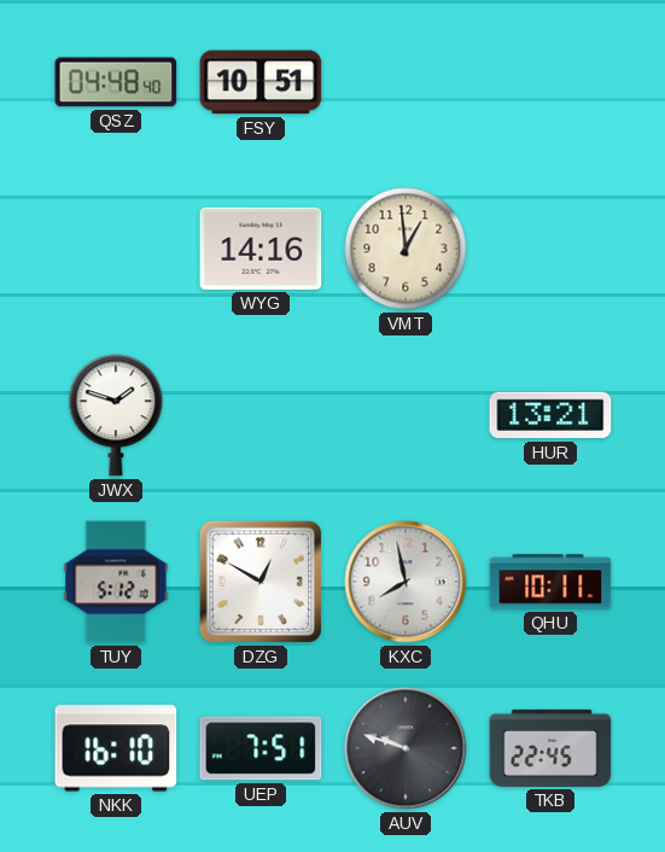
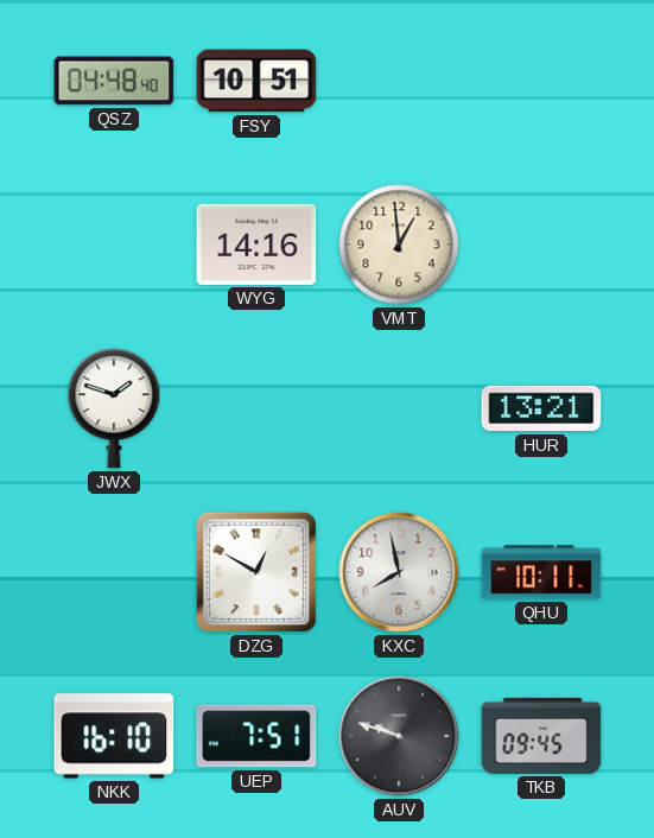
TUY: 5:12 -> none
TKB: 22:45 -> 09:45
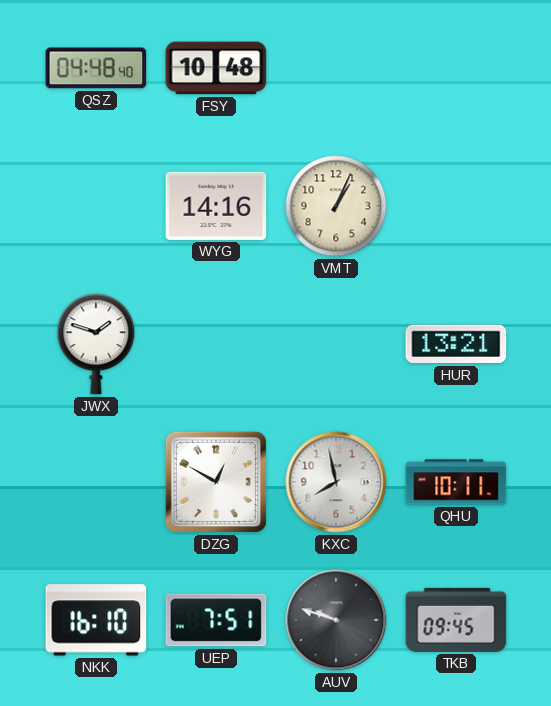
FSY: 10:51 -> 10:48
VMT: 12:59 -> 1:04
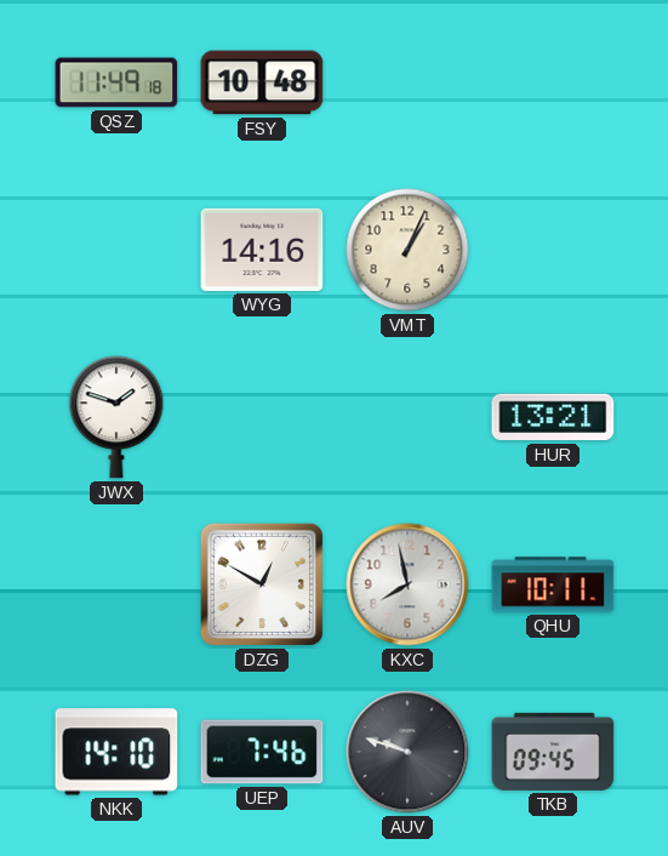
QSZ: 04:48 -> 11:49
NKK: 16:10 -> 14:10
UEP: 7:51 -> 7:46
